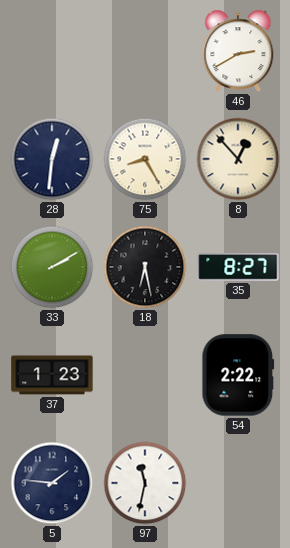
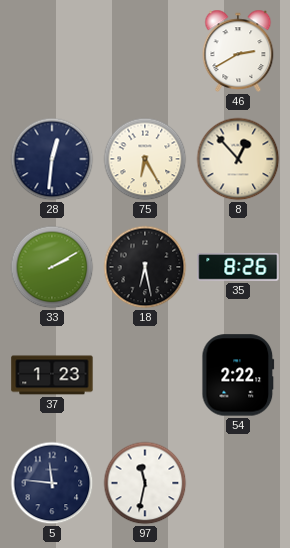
75: 8:25 -> 6:25
35: 8:27 -> 8:26
5: 1:46 -> 11:46
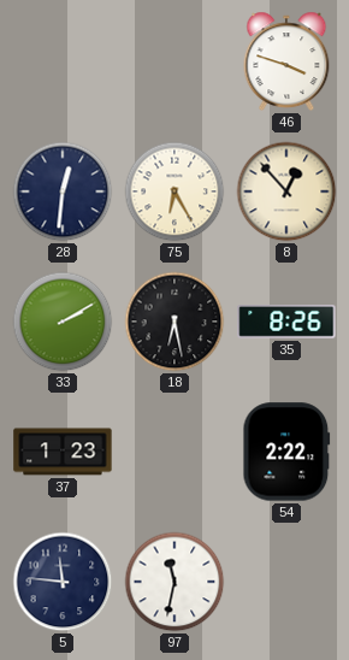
46: 2:40 -> 3:48
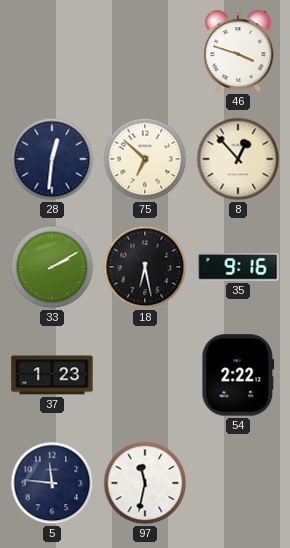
75: 6:25 -> 6:52
35: 8:26 -> 9:16
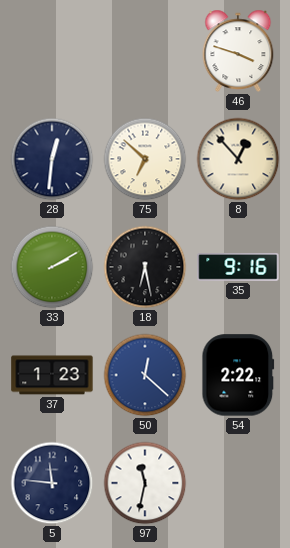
50: none -> 12:22
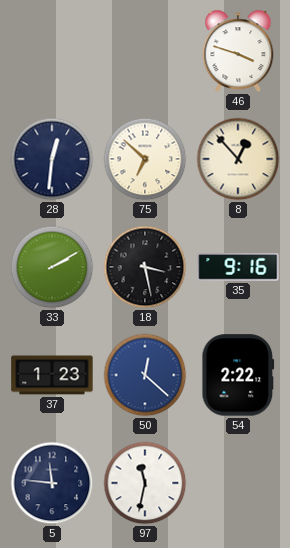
18: 6:28 -> 3:28
